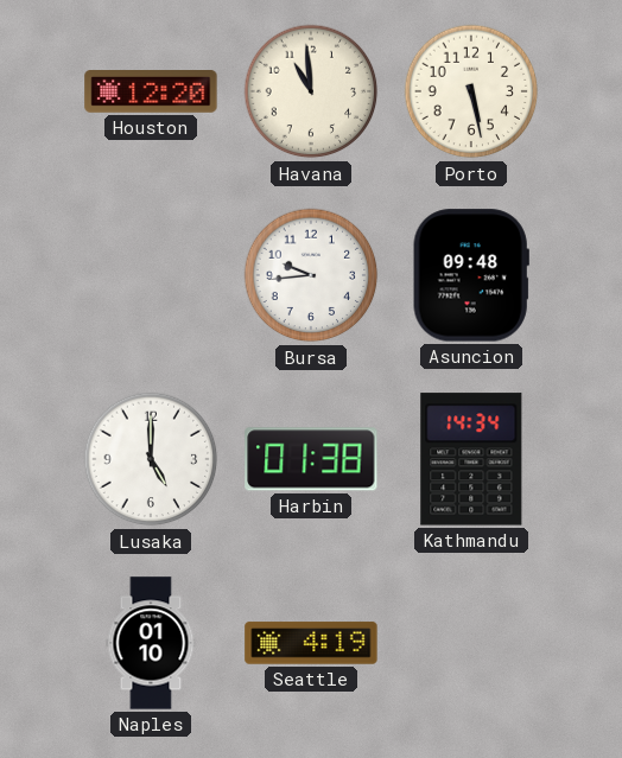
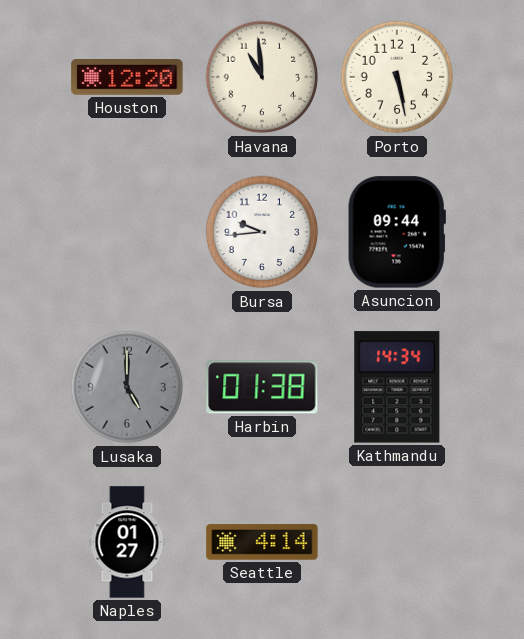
Asuncion: 09:48 -> 09:44
Lusaka dial: white -> grey
Naples: 01:10 -> 01:27
Seattle: 4:19 -> 4:14
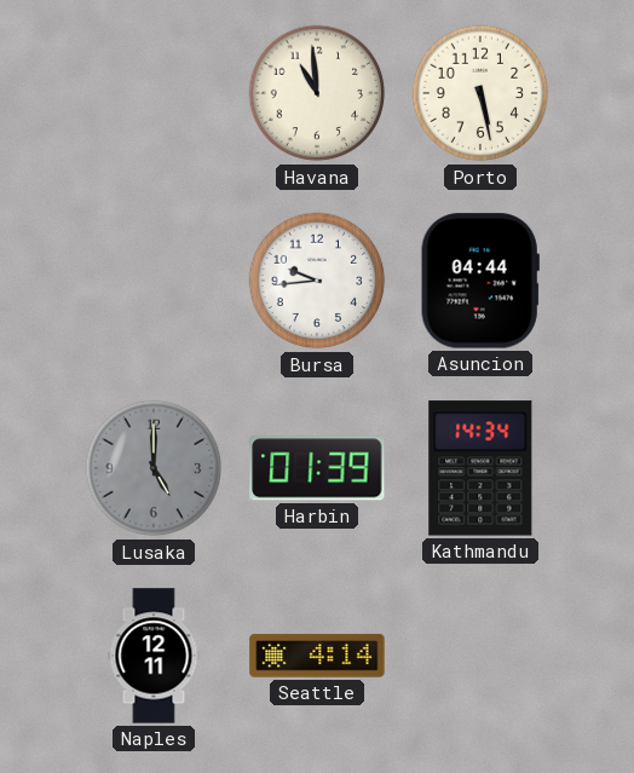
Houston: 12:20 -> none
Asuncion: 09:44 -> 04:44
Harbin: 01:38 -> 01:39
Naples: 01:27 -> 12:11
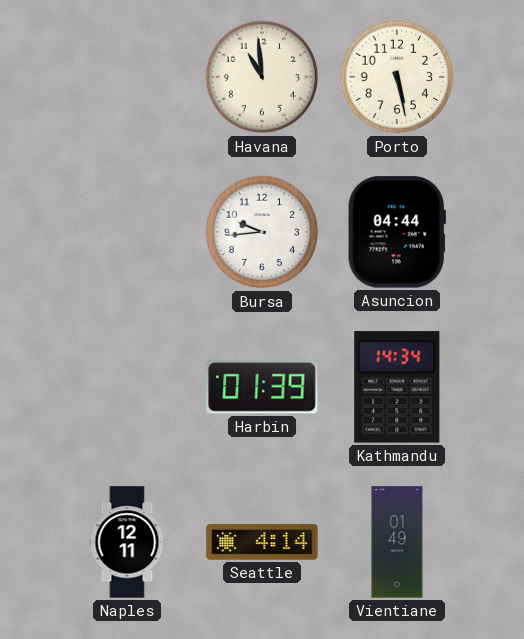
Lusaka: 5:00 -> none
Vientiane: none -> 01:49
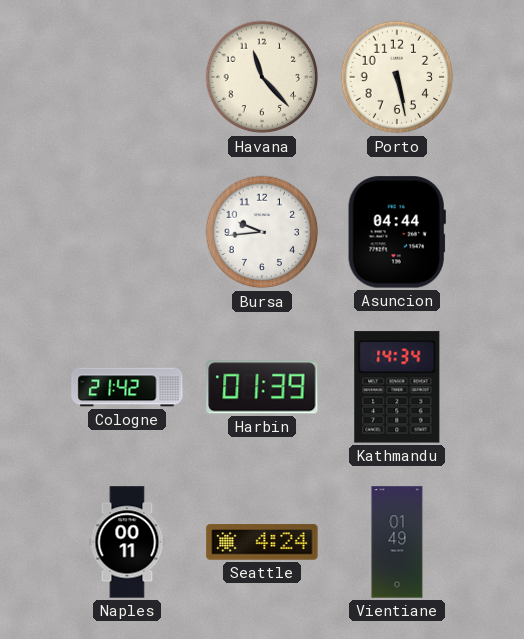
Havana: 10:59 -> 11:23
Cologne: none -> 21:42
Naples: 12:11 -> 00:11
Seattle: 4:14 -> 4:24
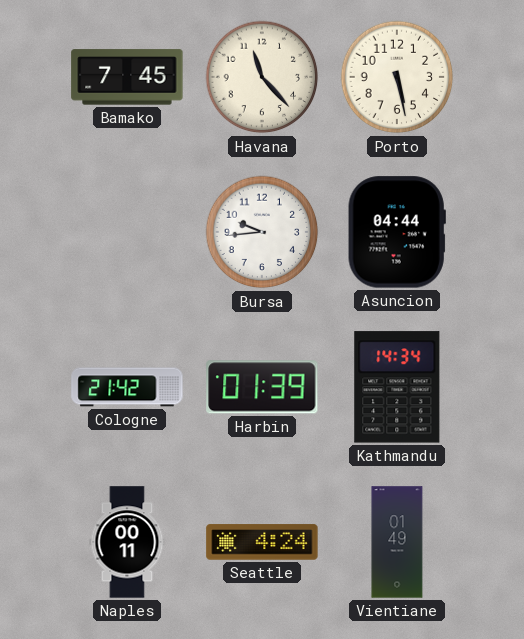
Bamako: none -> 7:45
